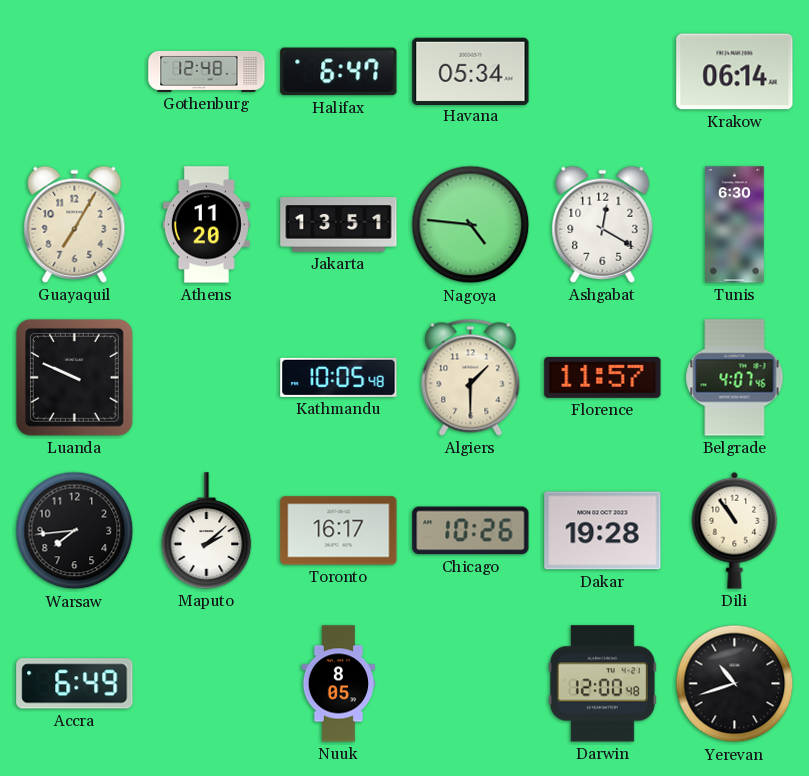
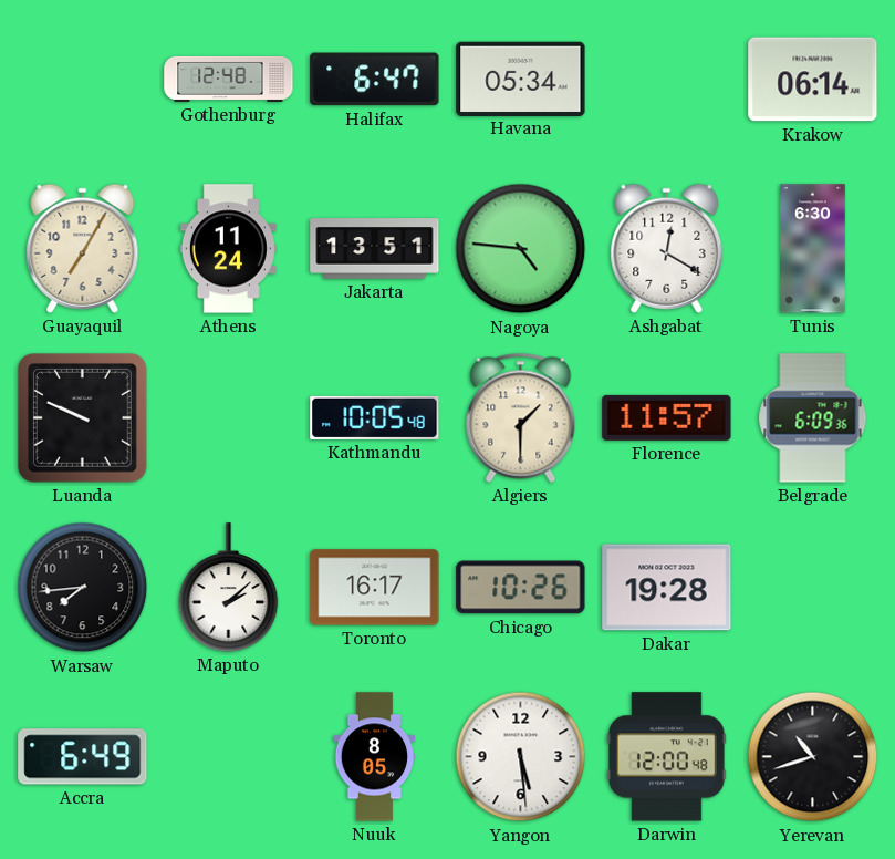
Athens: 11:20 -> 11:24
Belgrade: 4:07 -> 6:09
Dili: 10:54 -> none
Yangon: none -> 5:29
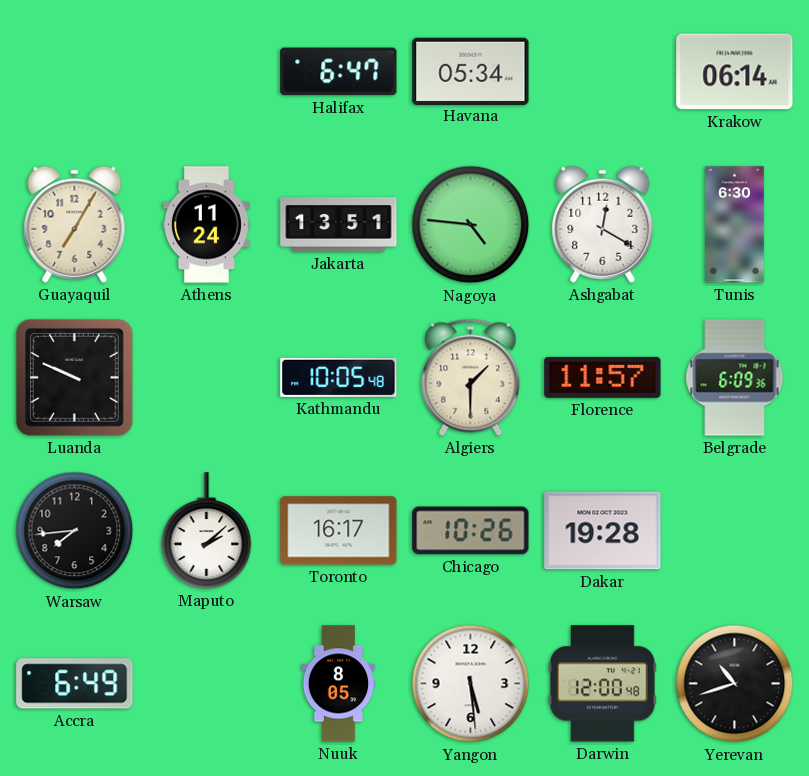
Gothenburg: 12:48 -> none
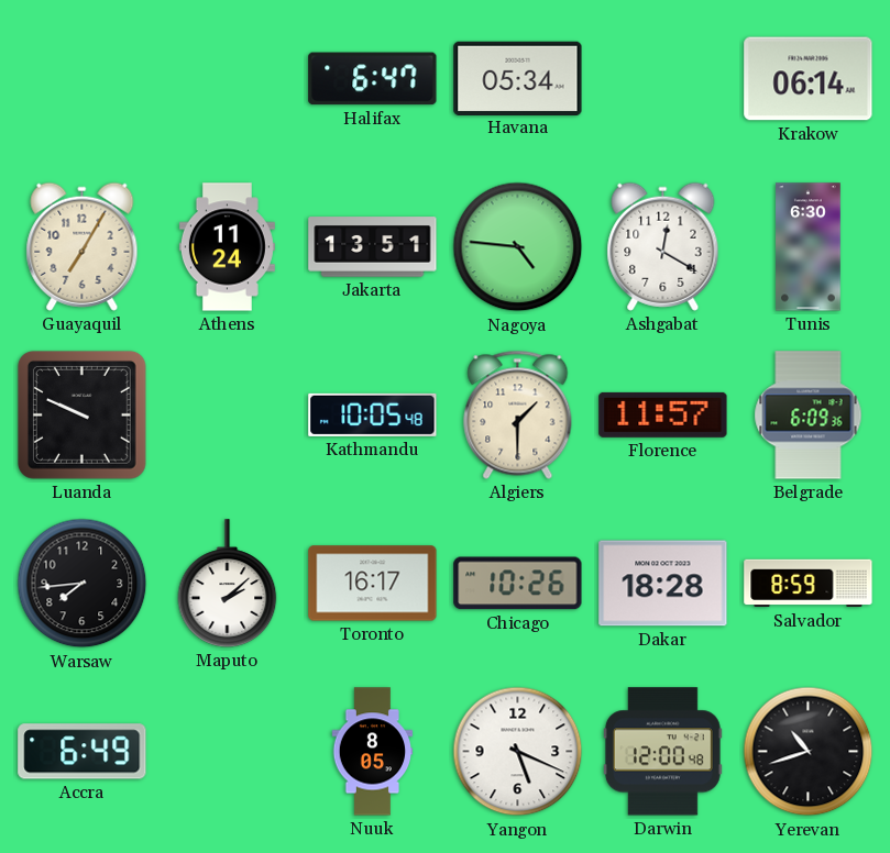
Dakar: 19:28 -> 18:28
Salvador: none -> 8:59
Yangon: 5:29 -> 5:19
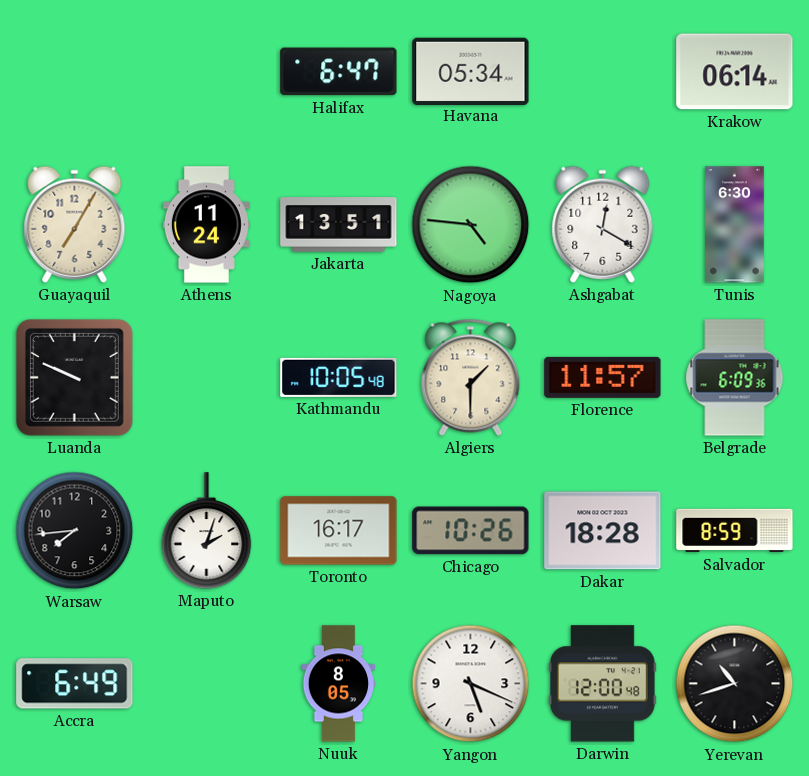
Maputo: 2:08 -> 2:03
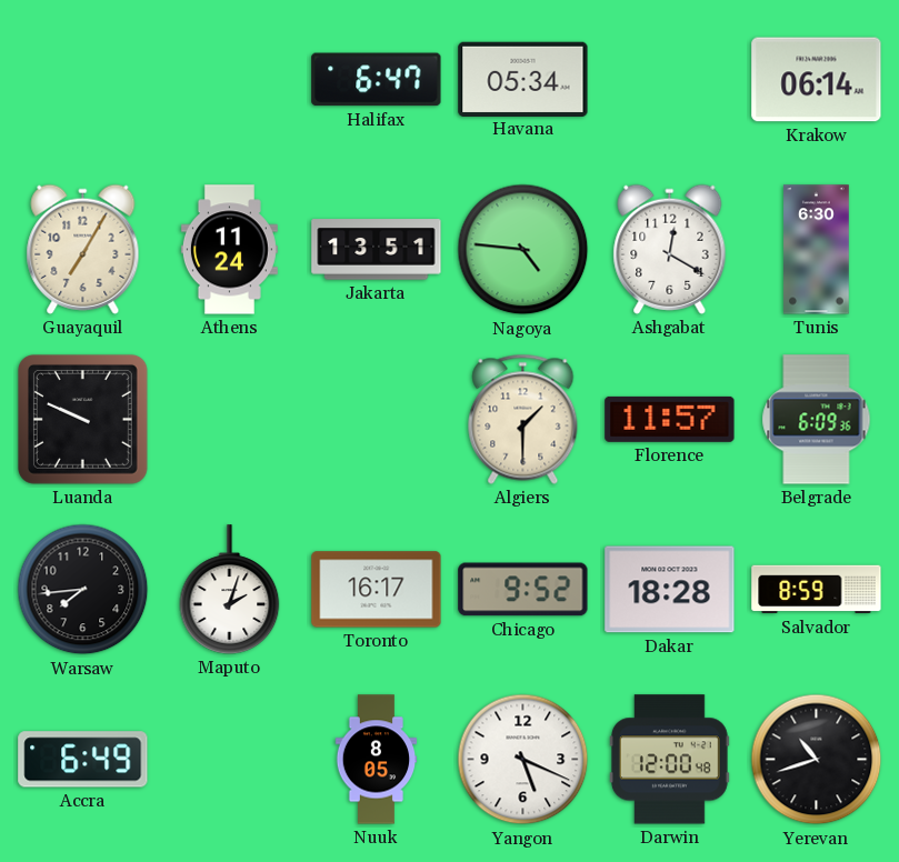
Kathmandu: 10:05 -> none
Chicago: 10:26 -> 9:52
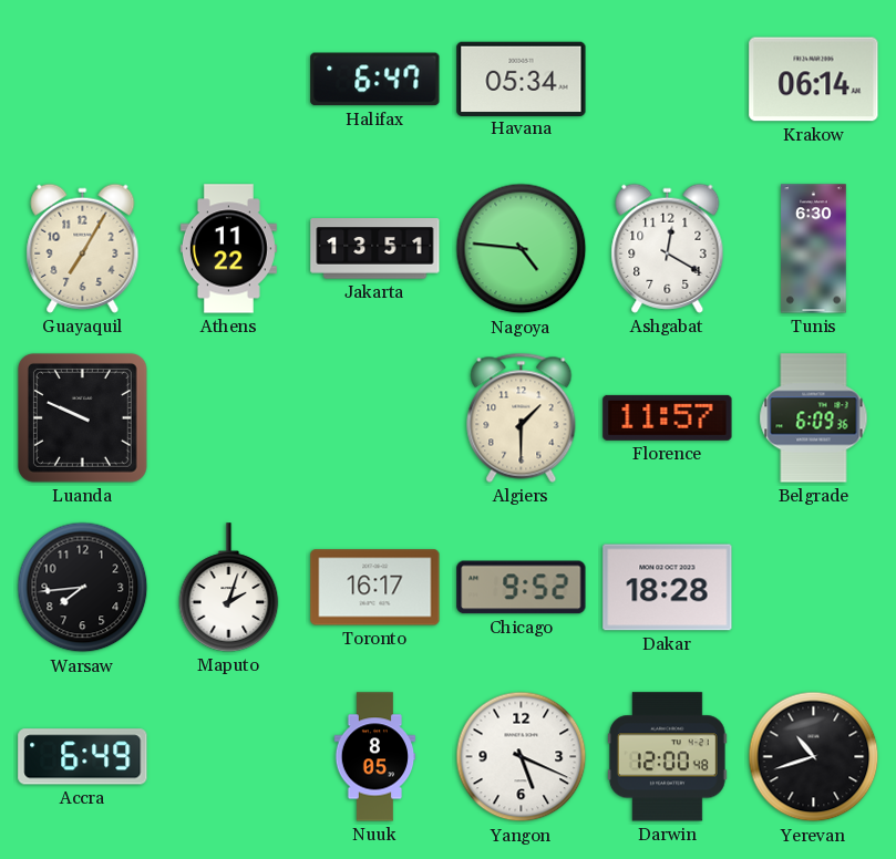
Athens: 11:24 -> 11:22
Salvador: 8:59 -> none
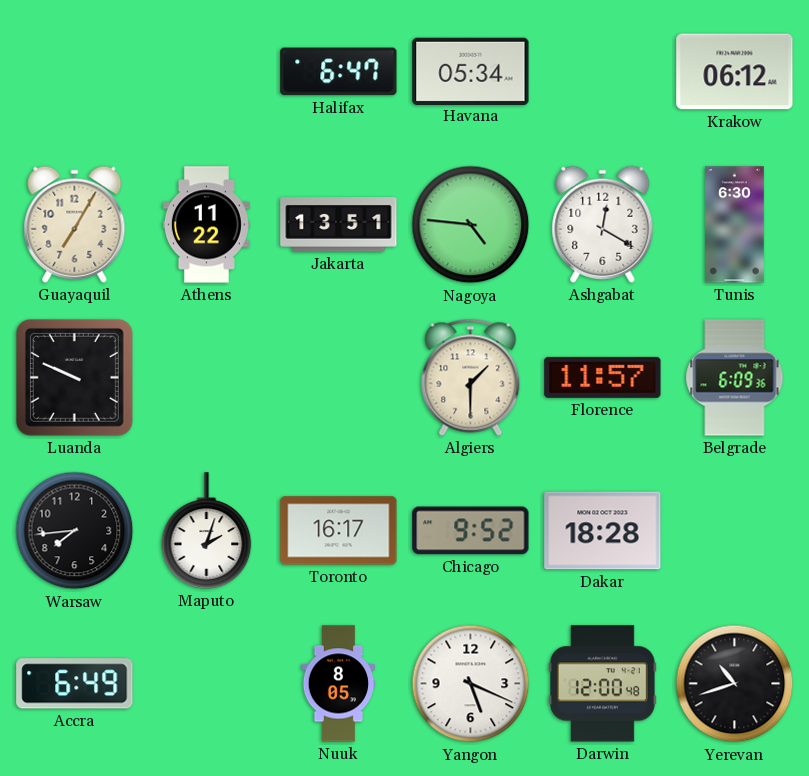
Krakow: 06:14 -> 06:12
